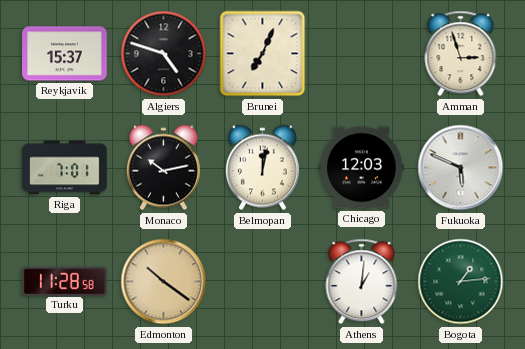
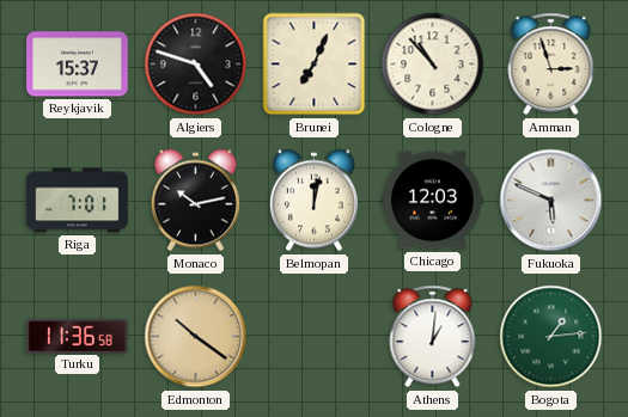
Cologne: none -> 10:53
Turku: 11:28 -> 11:36
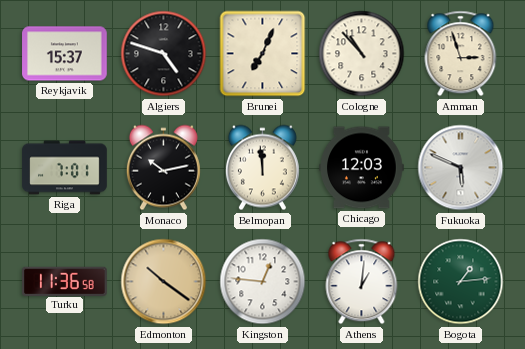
Belmopan: 12:02 -> 11:59
Kingston: none -> 12:46
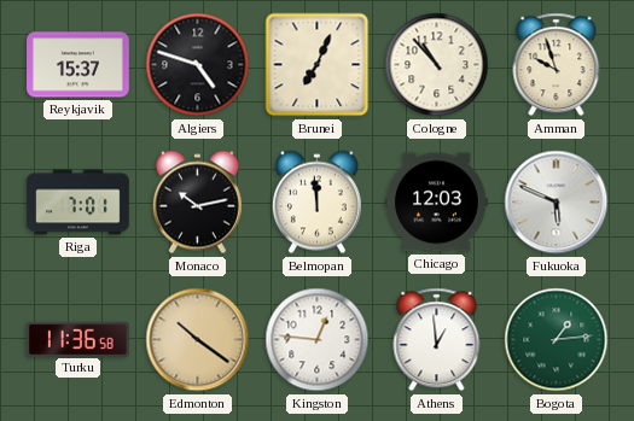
Amman: 2:57 -> 9:57
Athens: 1:01 -> 12:59
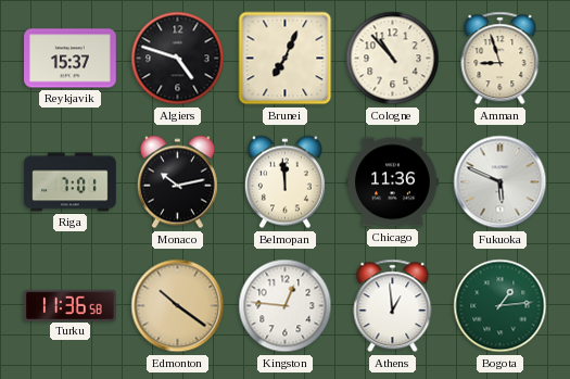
Amman: 9:57 -> 8:57
Chicago: 12:03 -> 11:36
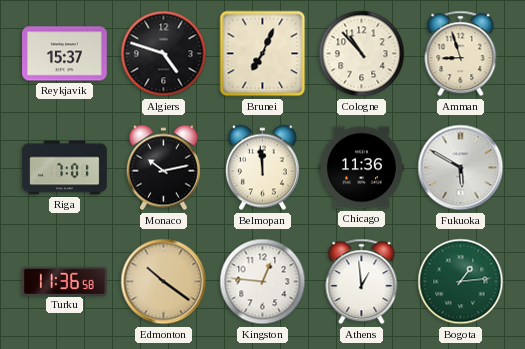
Fukuoka: 5:49 -> 5:50
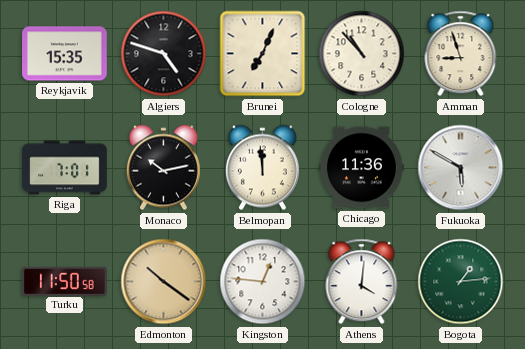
Reykjavik: 15:37 -> 15:35
Turku: 11:36 -> 11:50
Athens: 12:59 -> 4:01
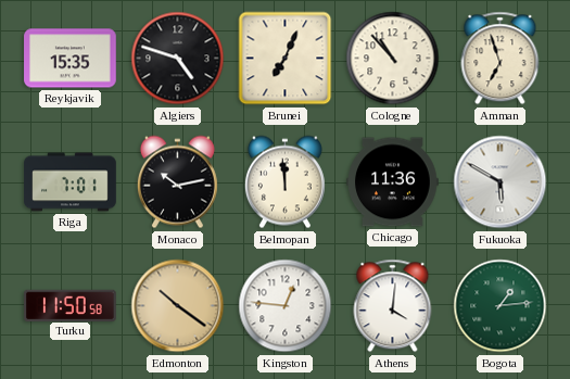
Amman: 8:57 -> 6:57
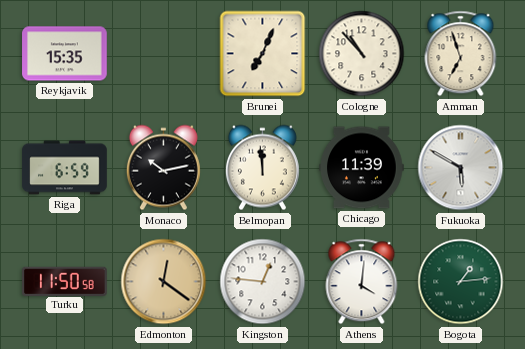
Algiers: 4:48 -> none
Riga: 7:01 -> 6:59
Chicago: 11:36 -> 11:39
Edmonton: 10:21 -> 12:21
